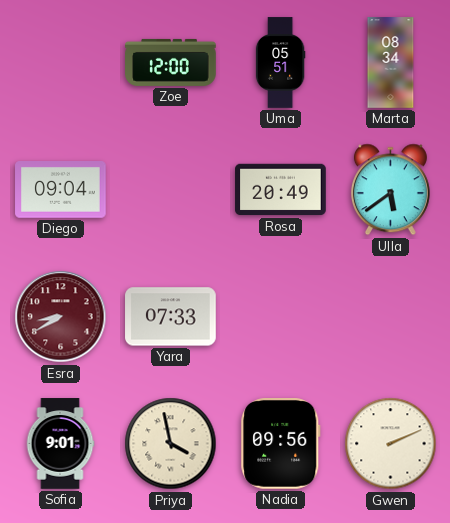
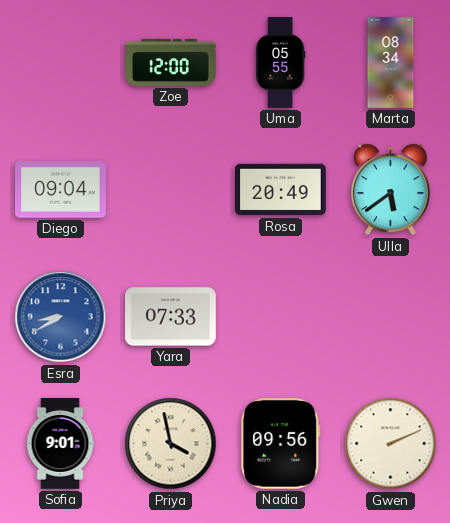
Uma: 05:51 -> 05:55
Esra dial: burgundy -> blue
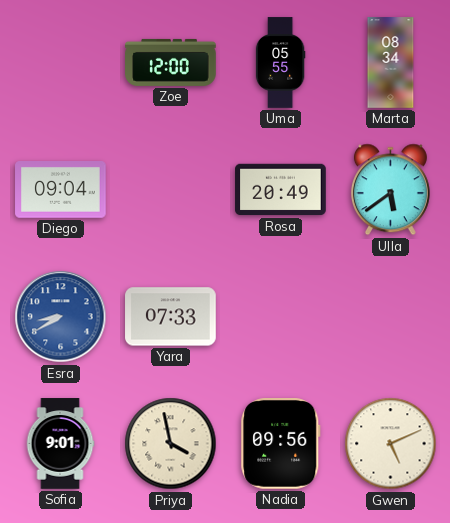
Gwen: 2:11 -> 5:11
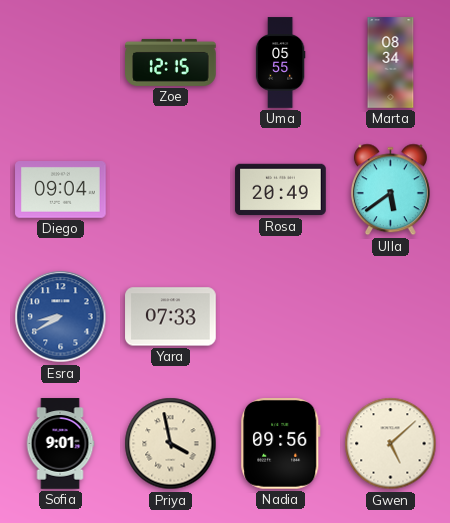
Zoe: 12:00 -> 12:15
Gwen: 5:11 -> 5:08
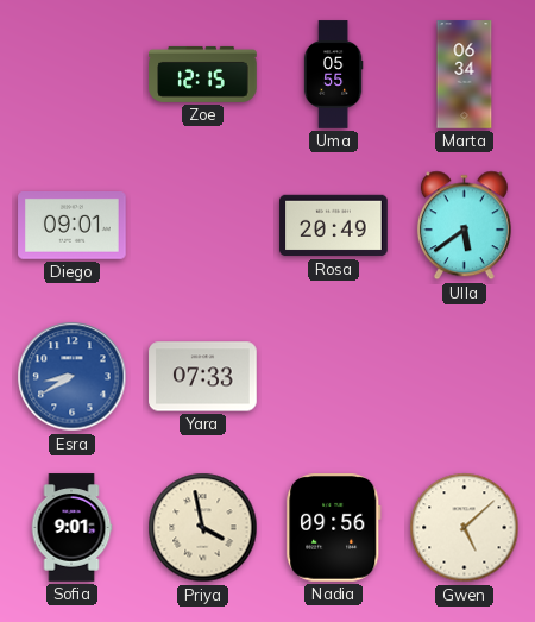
Marta: 08:34 -> 06:34
Diego: 09:04 -> 09:01
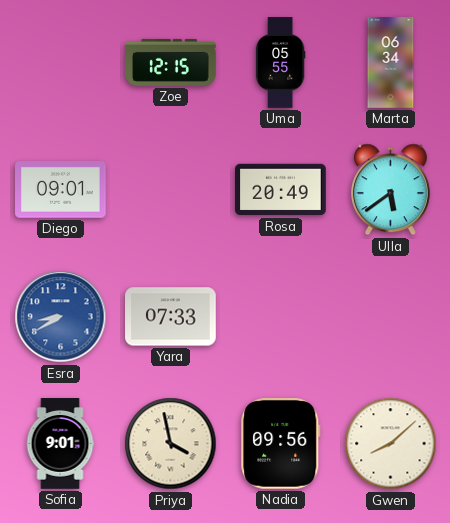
Gwen: 5:08 -> 8:08
